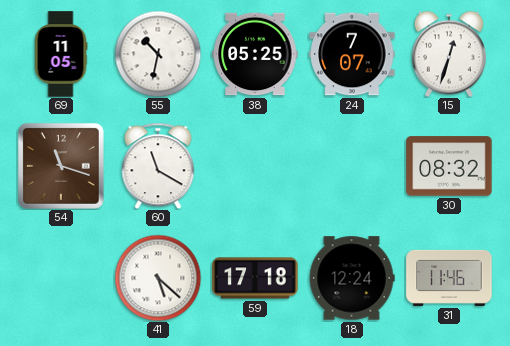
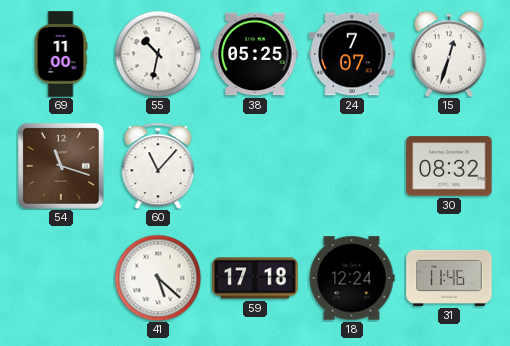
69: 11:05 -> 11:00
60: 11:20 -> 11:07
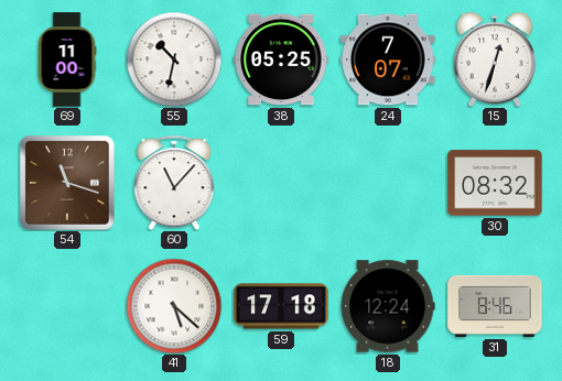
31: 11:46 -> 8:46
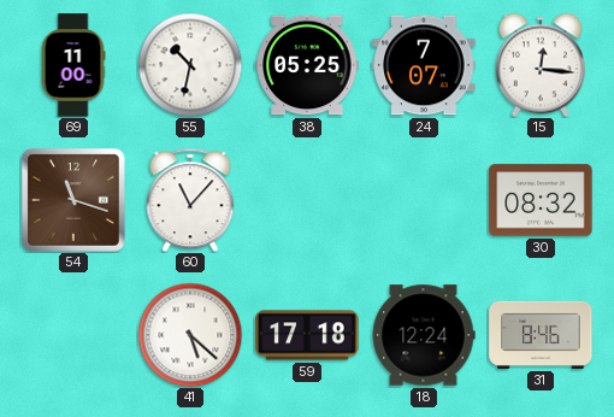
15: 12:33 -> 12:16
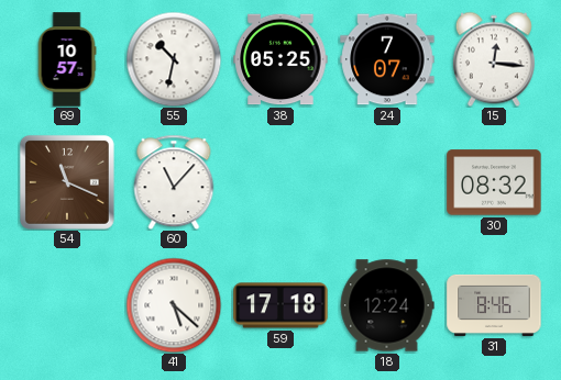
69: 11:00 -> 10:57
54: 11:18 -> 11:19
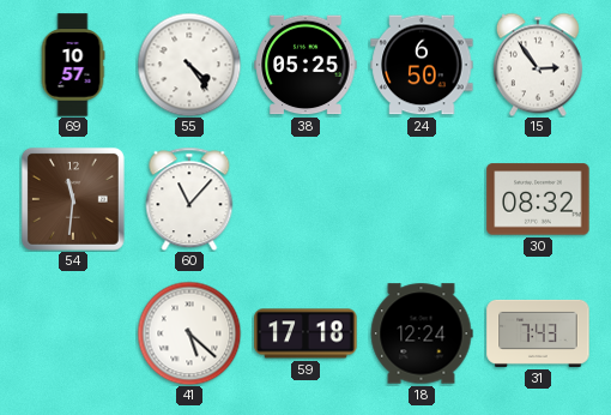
55: 10:32 -> 4:24
24: 7:07 -> 6:50
15: 12:16 -> 2:54
54: 11:19 -> 11:31
31: 8:46 -> 7:43
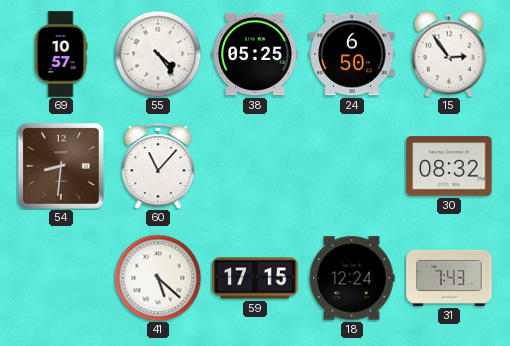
54: 11:31 -> 8:31
59: 17:18 -> 17:15
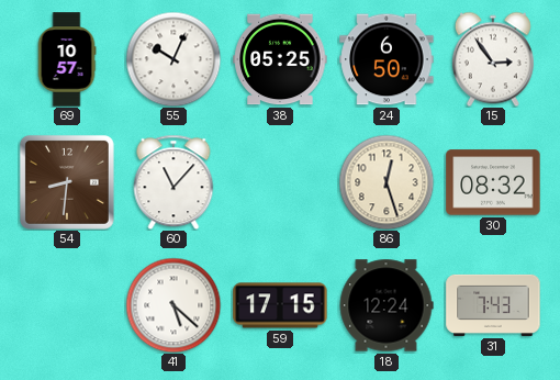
55: 4:24 -> 10:04
86: none -> 12:27
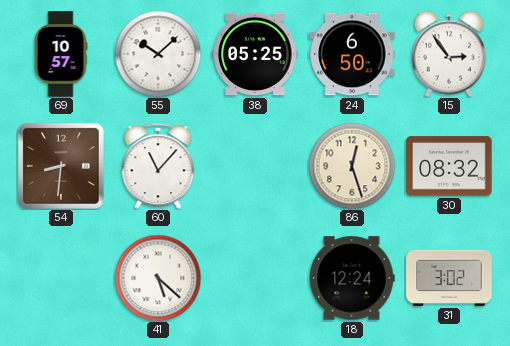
55: 10:04 -> 10:08
59: 17:15 -> none
31: 7:43 -> 3:02
